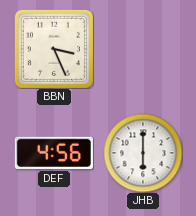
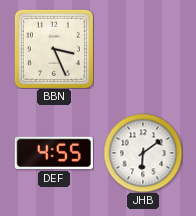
DEF: 4:56 -> 4:55
JHB: 6:00 -> 6:09
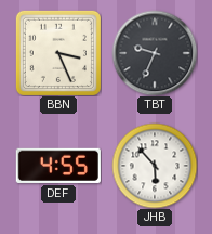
TBT: none -> 9:34
JHB: 6:09 -> 5:53
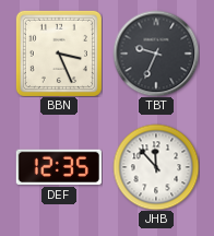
DEF: 4:55 -> 12:35
JHB: 5:53 -> 11:53
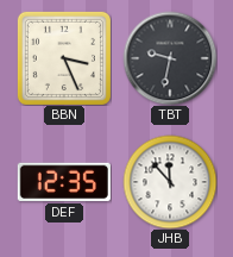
TBT: 9:34 -> 9:32
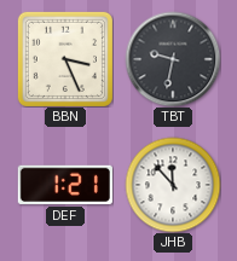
DEF: 12:35 -> 1:21
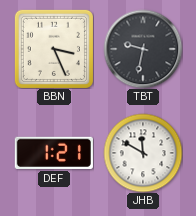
JHB: 11:53 -> 11:50
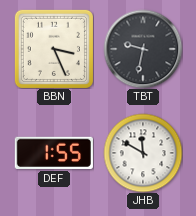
DEF: 1:21 -> 1:55
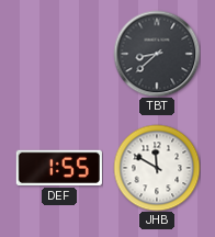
BBN: 3:26 -> none
TBT: 9:32 -> 8:38
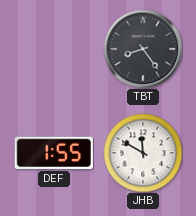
TBT: 8:38 -> 8:24
